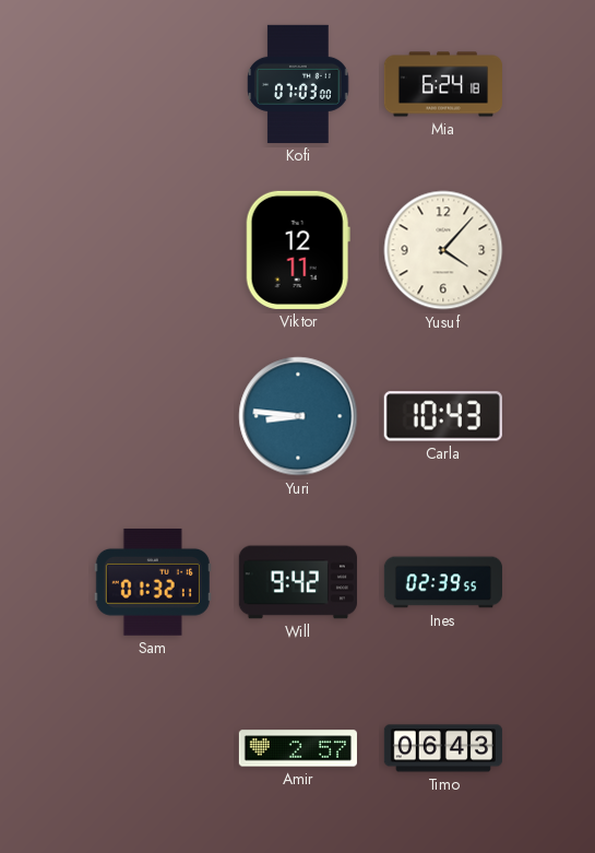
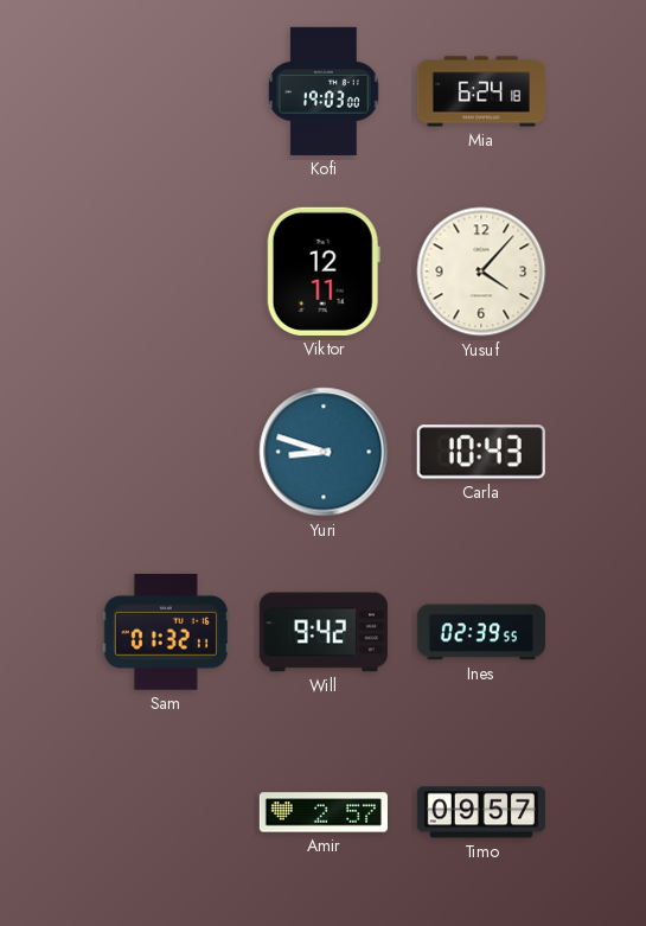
Kofi: 07:03 -> 19:03
Yuri: 8:46 -> 8:48
Timo: 06:43 -> 09:57
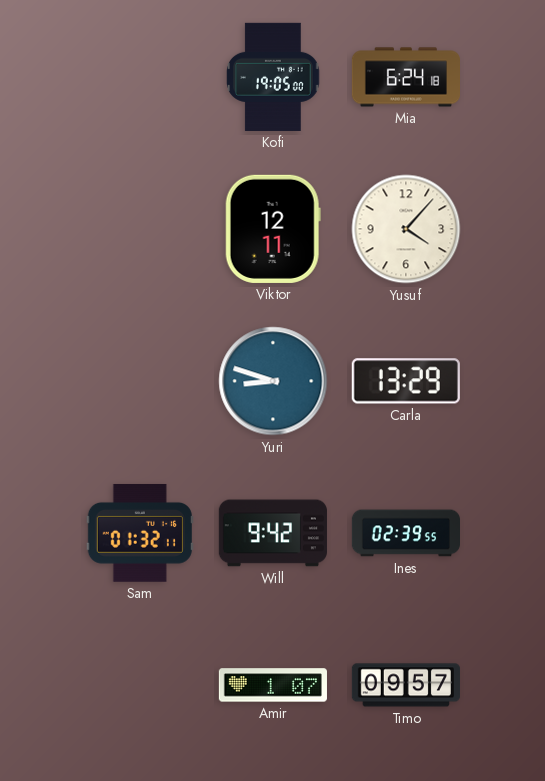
Kofi: 19:03 -> 19:05
Carla: 10:43 -> 13:29
Amir: 2:57 -> 1:07
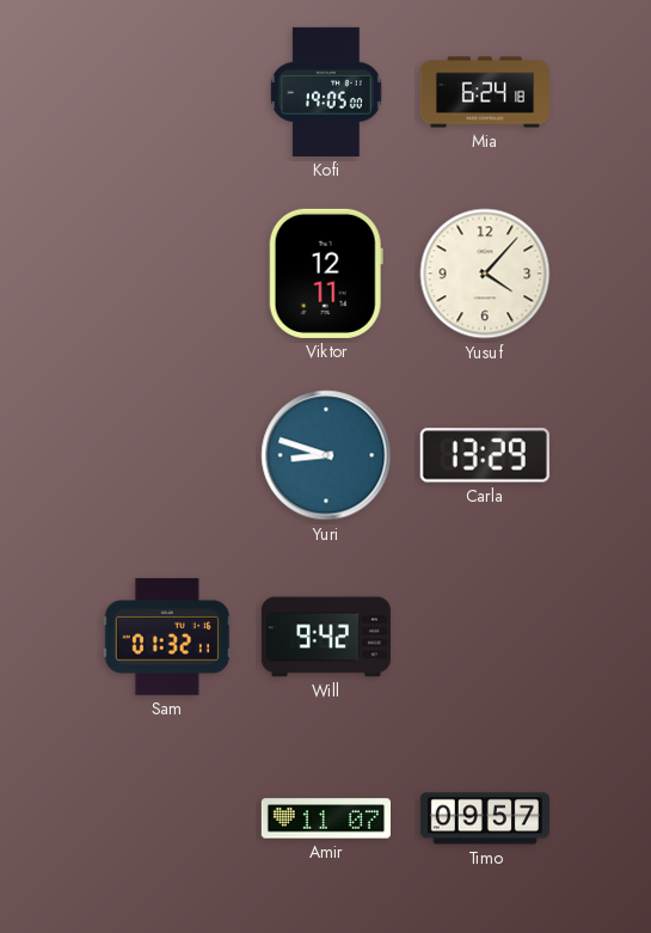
Ines: 02:39 -> none
Amir: 1:07 -> 11:07
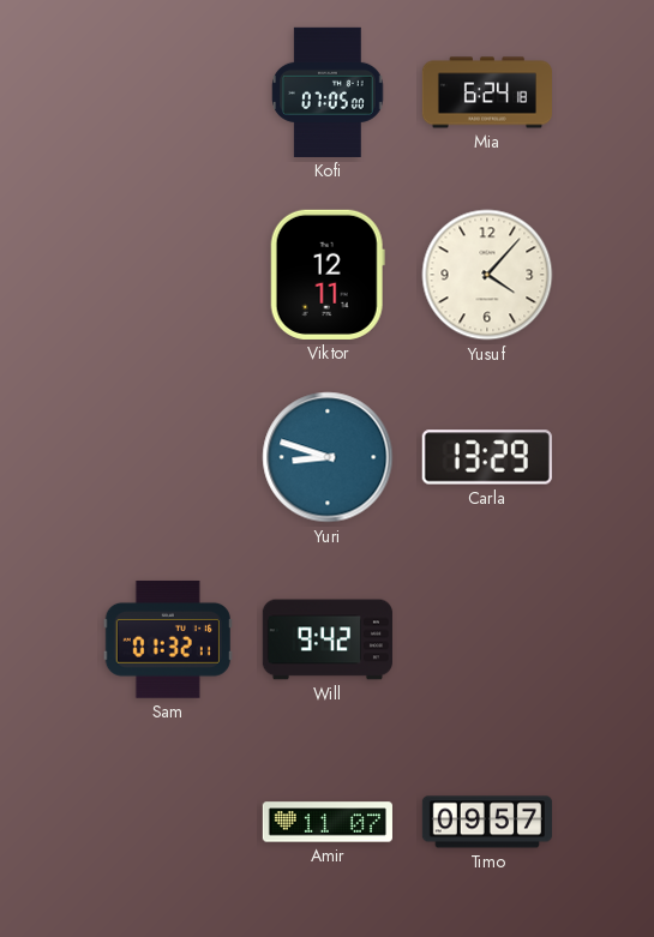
Kofi: 19:05 -> 07:05
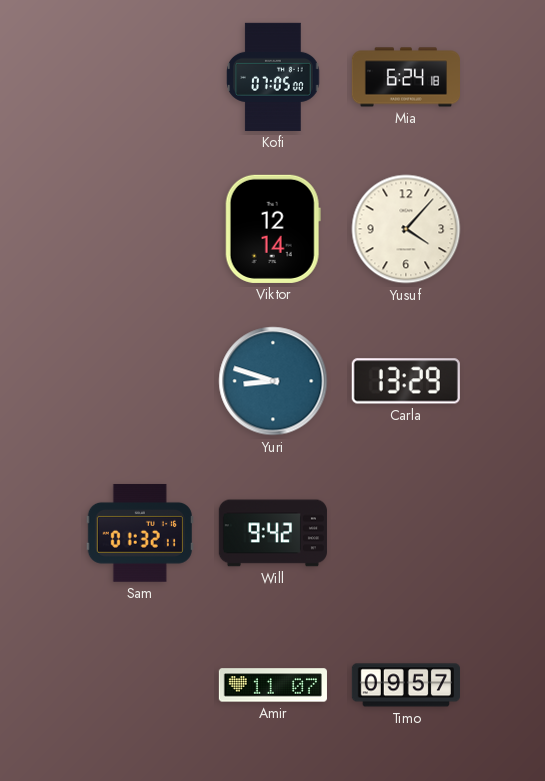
Viktor: 12:11 -> 12:14
